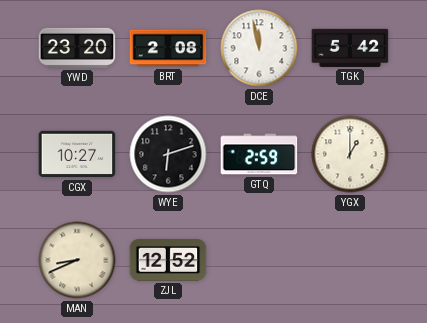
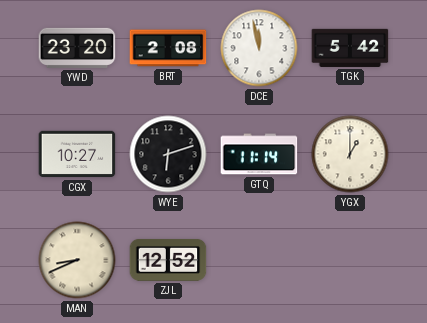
GTQ: 2:59 -> 11:14
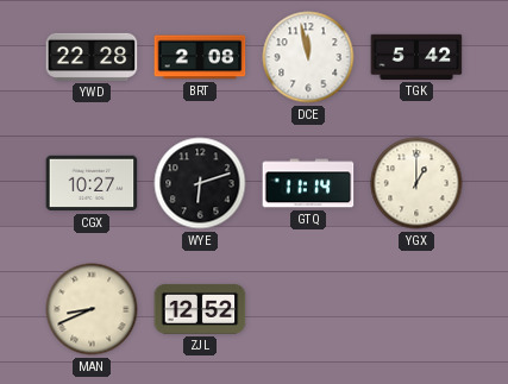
YWD: 23:20 -> 22:28
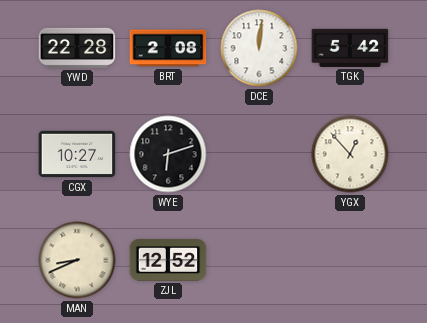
DCE: 11:58 -> 12:01
GTQ: 11:14 -> none
YGX: 1:00 -> 12:53
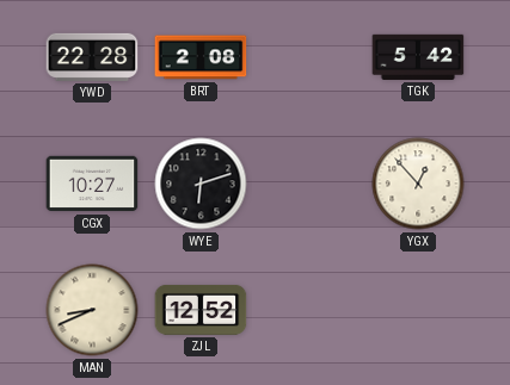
DCE: 12:01 -> none
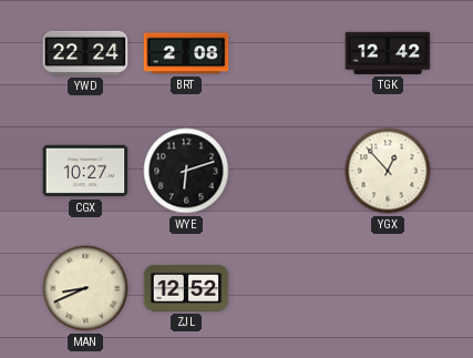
YWD: 22:28 -> 22:24
TGK: 5:42 -> 12:42
